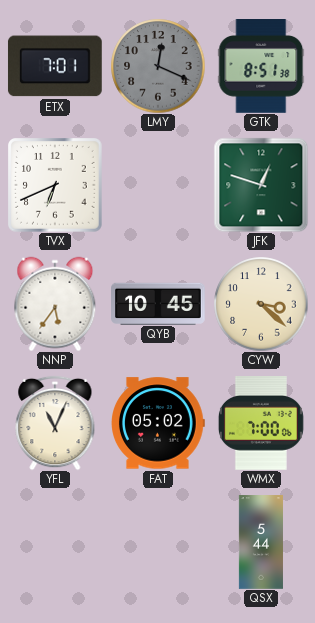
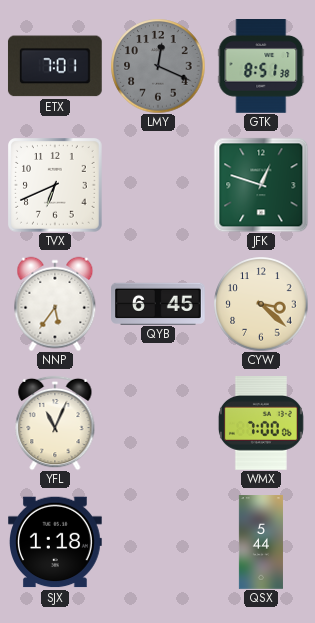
QYB: 10:45 -> 6:45
FAT: 05:02 -> none
SJX: none -> 1:18
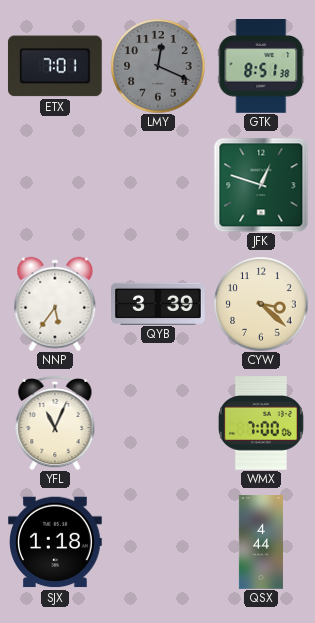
TVX: 6:41 -> none
QYB: 6:45 -> 3:39
QSX: 5:44 -> 4:44
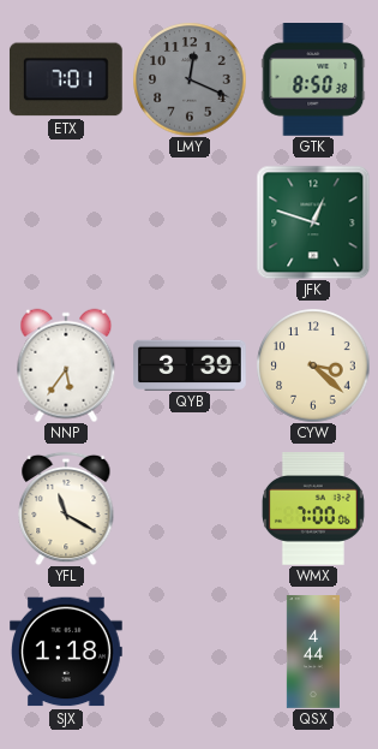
GTK: 8:51 -> 8:50
YFL: 11:04 -> 11:20
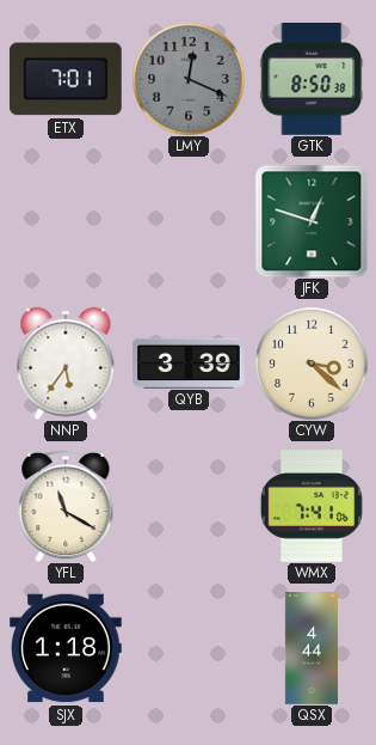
WMX: 7:00 -> 7:41
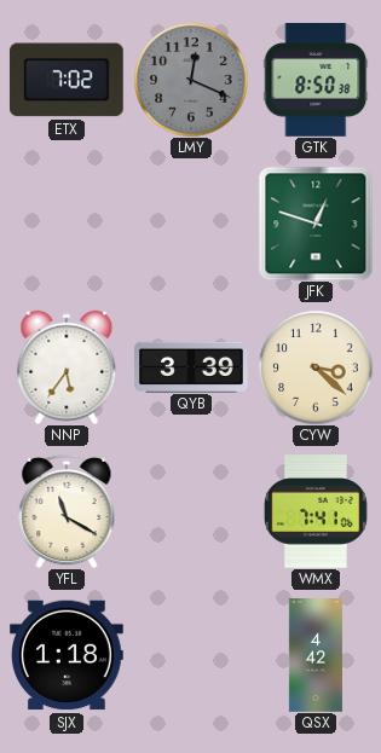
ETX: 7:01 -> 7:02
QSX: 4:44 -> 4:42
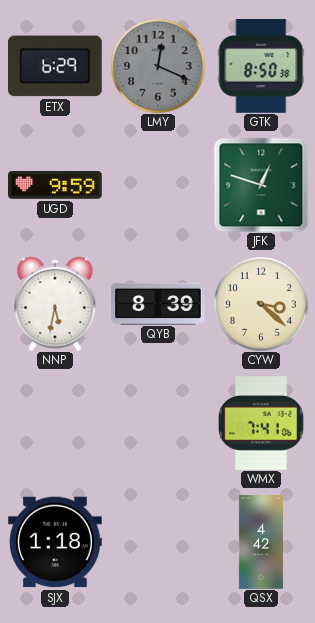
ETX: 7:02 -> 6:29
UGD: none -> 9:59
NNP: 5:36 -> 5:32
QYB: 3:39 -> 8:39
YFL: 11:20 -> none
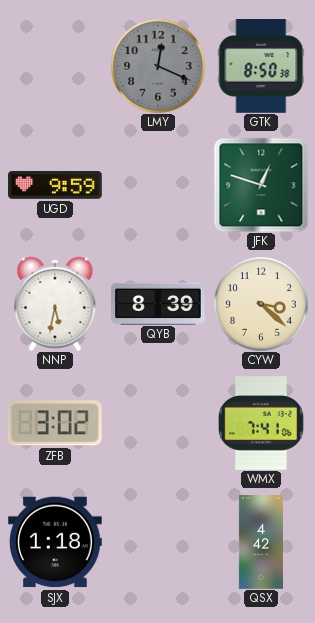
ETX: 6:29 -> none
ZFB: none -> 3:02
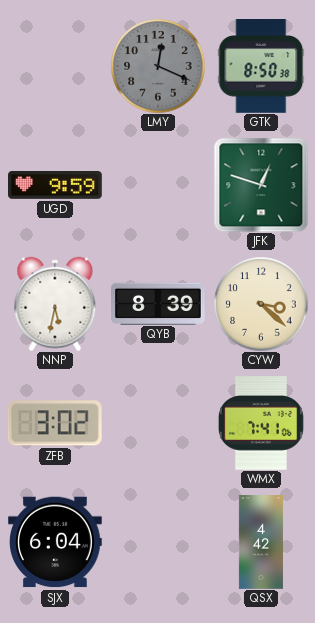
SJX: 1:18 -> 6:04
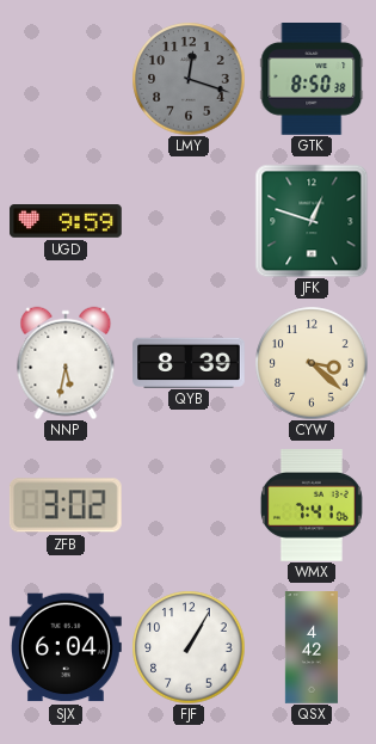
LMY: 12:19 -> 12:18
FJF: none -> 1:05
